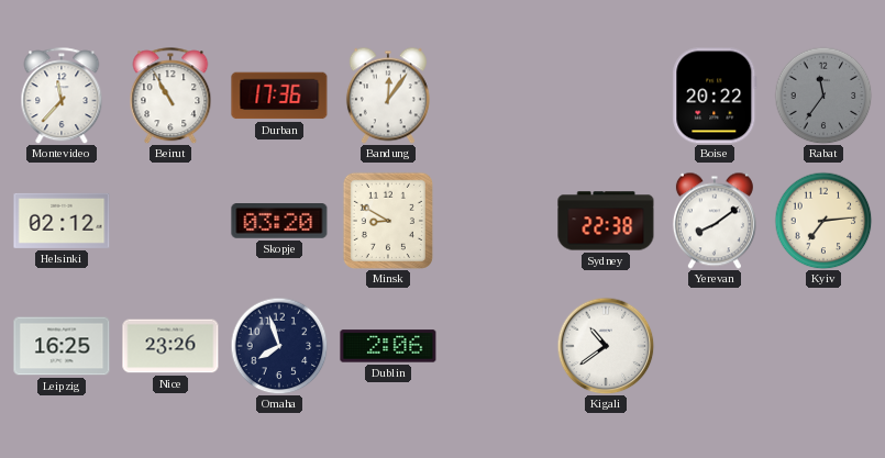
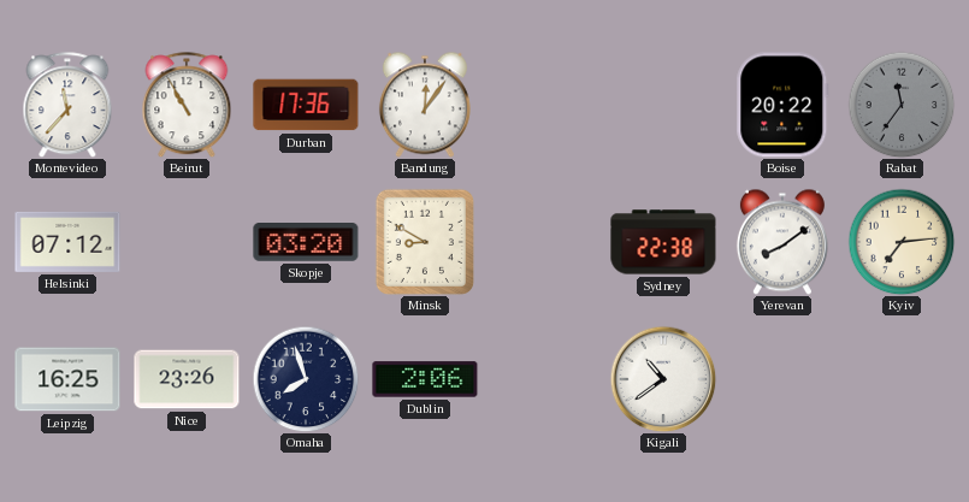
Helsinki: 02:12 -> 07:12
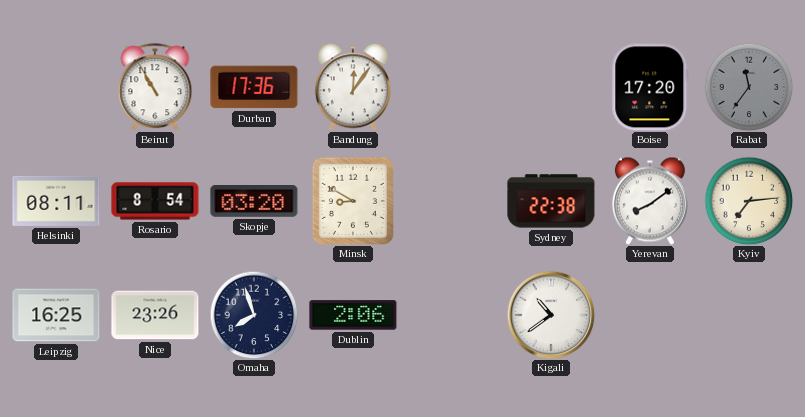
Montevideo: 11:37 -> none
Boise: 20:22 -> 17:20
Helsinki: 07:12 -> 08:11
Rosario: none -> 8:54
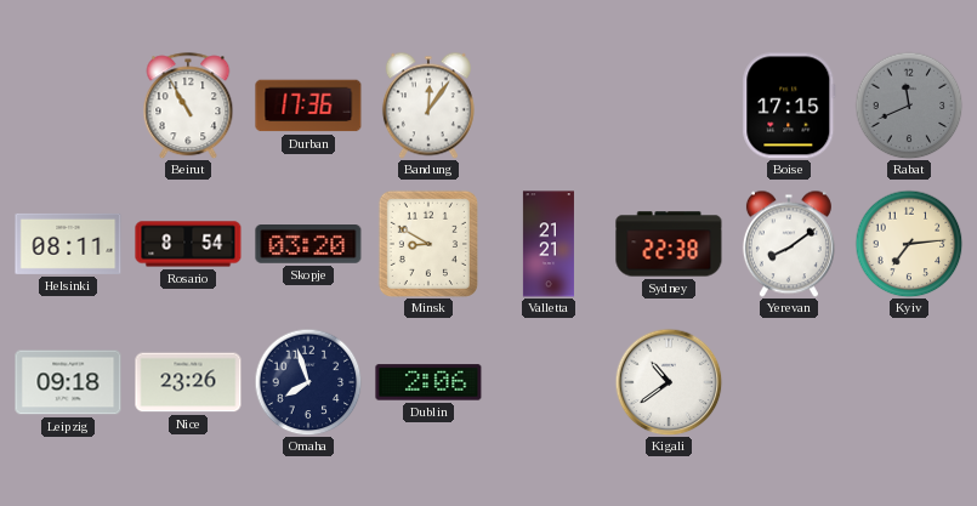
Boise: 17:20 -> 17:15
Rabat: 11:36 -> 11:41
Valletta: none -> 21:21
Leipzig: 16:25 -> 09:18
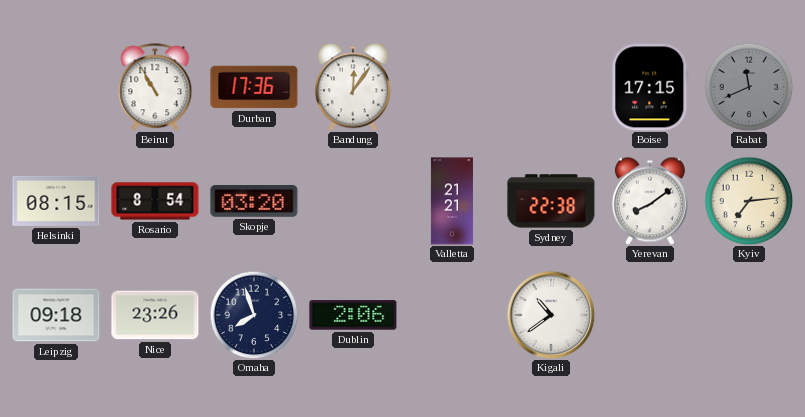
Helsinki: 08:11 -> 08:15
Minsk: 8:50 -> none
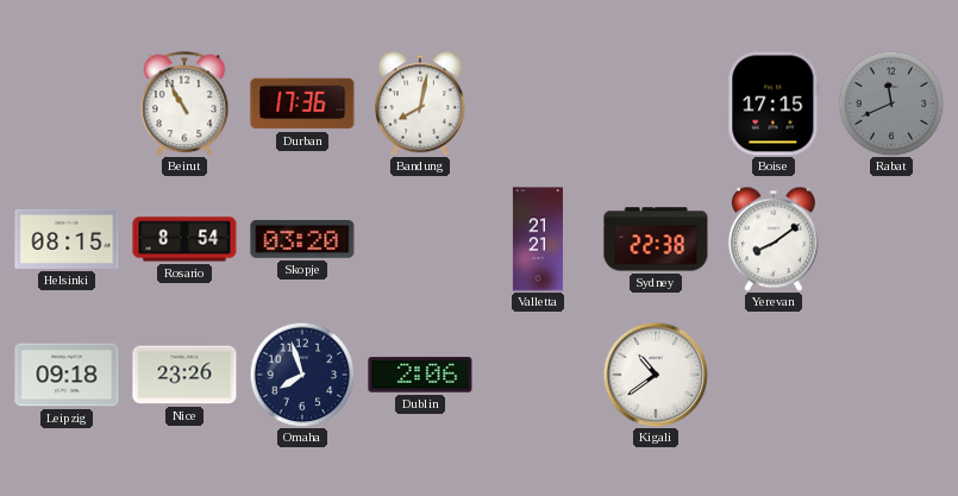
Bandung: 12:06 -> 8:02
Kyiv: 7:14 -> none
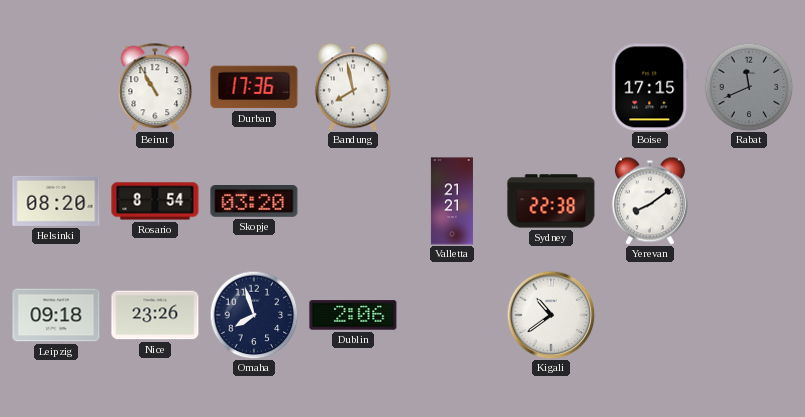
Bandung: 8:02 -> 7:58
Helsinki: 08:15 -> 08:20
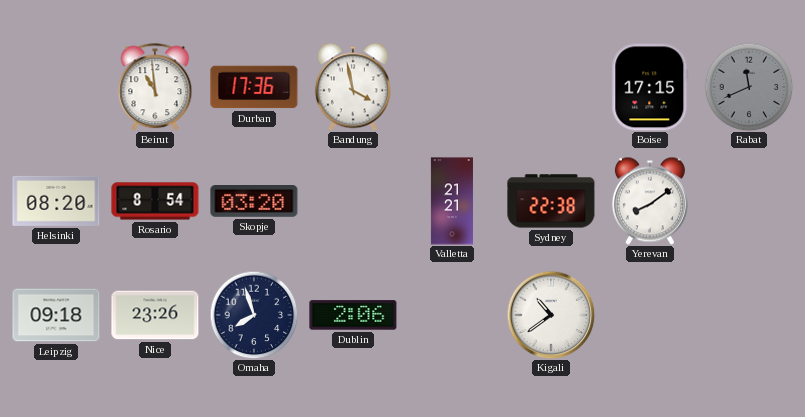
Beirut: 10:55 -> 10:59
Bandung: 7:58 -> 3:58
